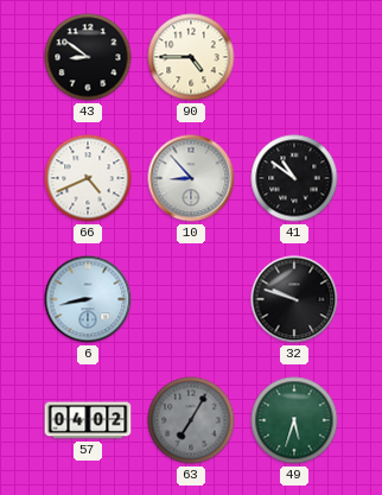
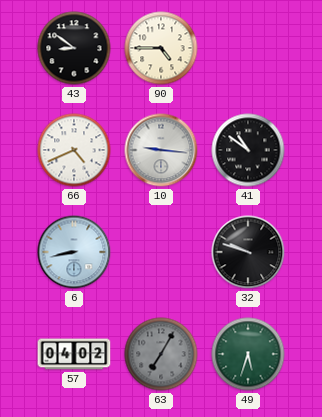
10: 8:53 -> 9:16
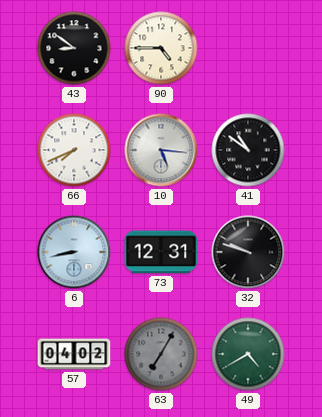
66: 4:41 -> 7:41
10: 9:16 -> 5:16
73: none -> 12:31
49: 5:33 -> 4:40
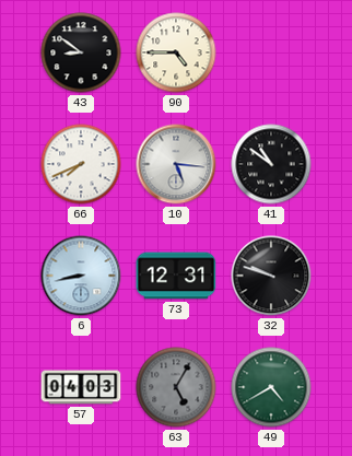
57: 04:02 -> 04:03
63: 7:05 -> 5:05
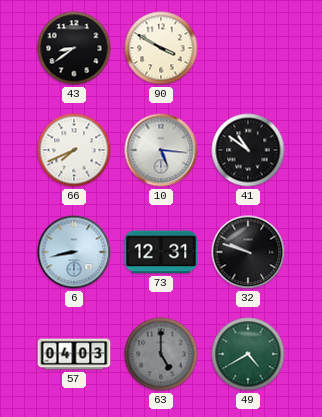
43: 8:51 -> 8:39
90: 4:45 -> 3:50
63: 5:05 -> 5:00
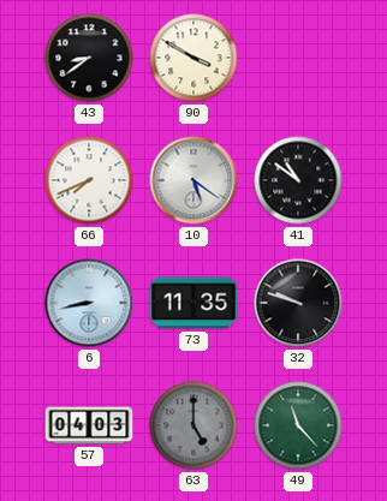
10: 5:16 -> 5:21
73: 12:31 -> 11:35
49: 4:40 -> 11:23
